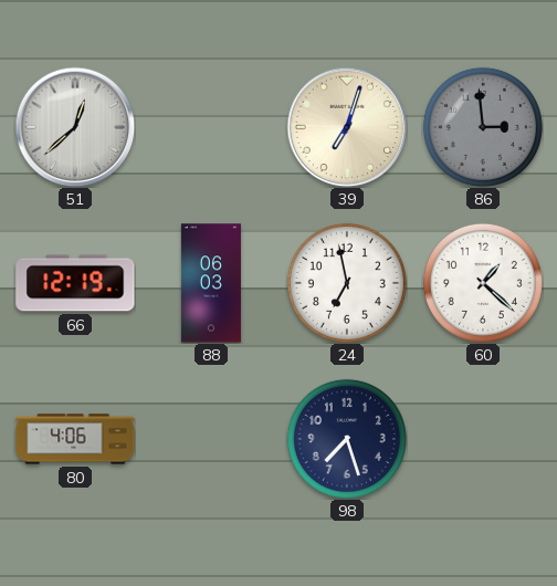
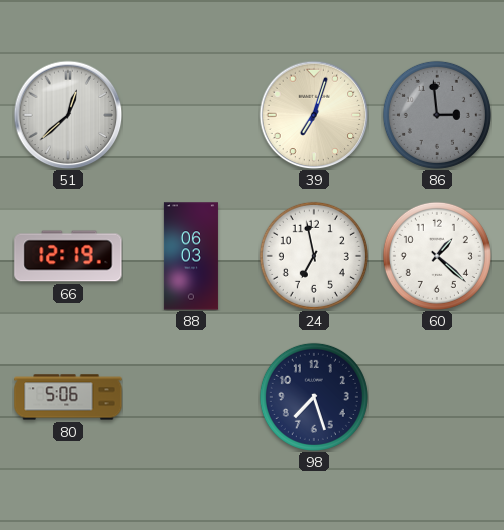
80: 4:06 -> 5:06
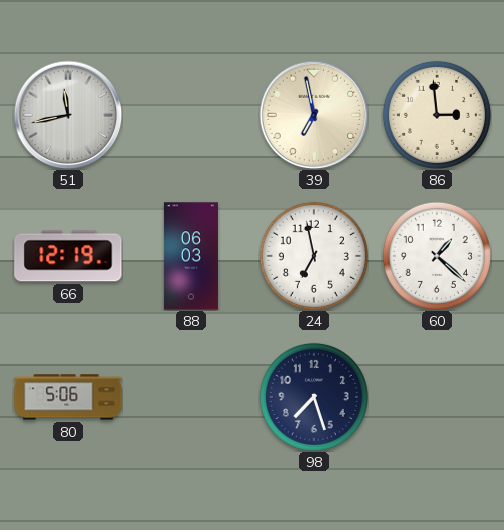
51: 12:38 -> 11:43
39: 7:03 -> 6:58
86 dial: grey -> cream
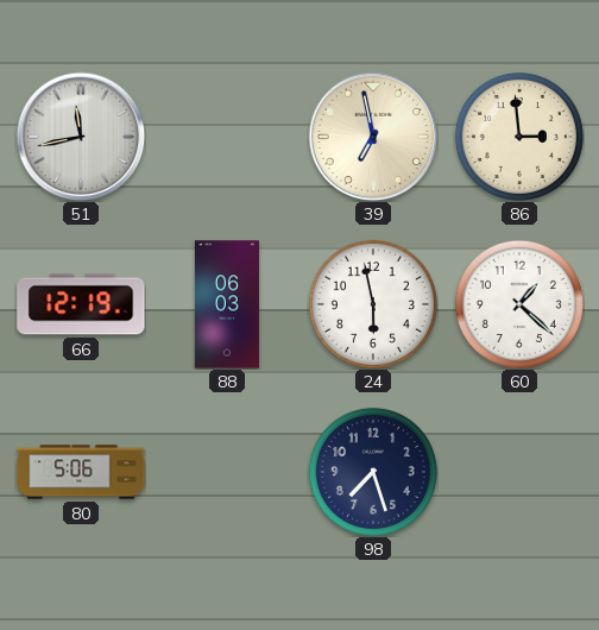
24: 6:58 -> 5:58
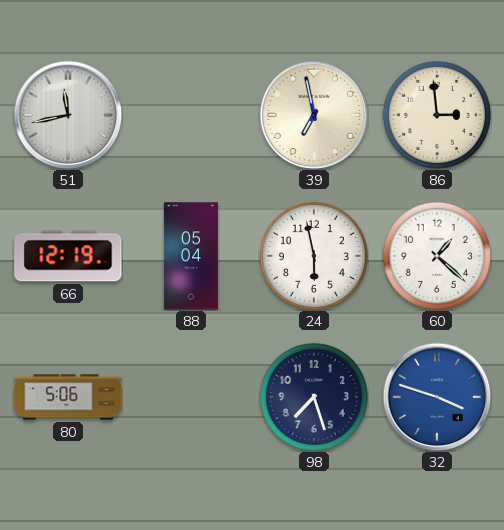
88: 06:03 -> 05:04
32: none -> 3:48
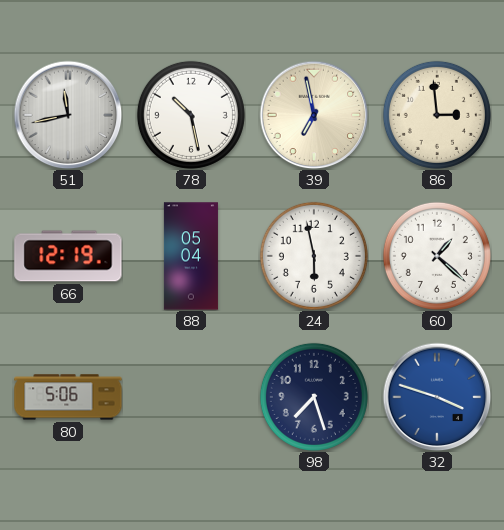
78: none -> 10:28
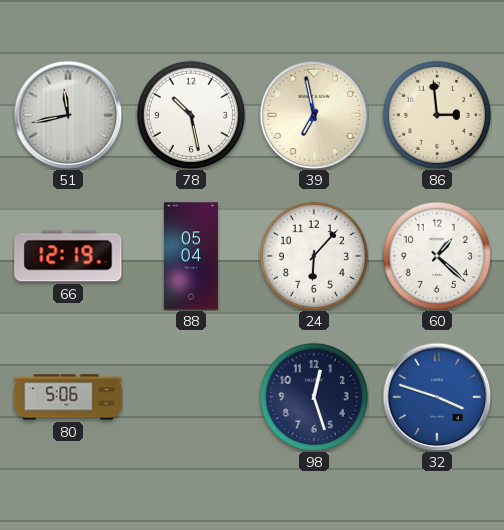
24: 5:58 -> 6:07
98: 7:27 -> 12:27
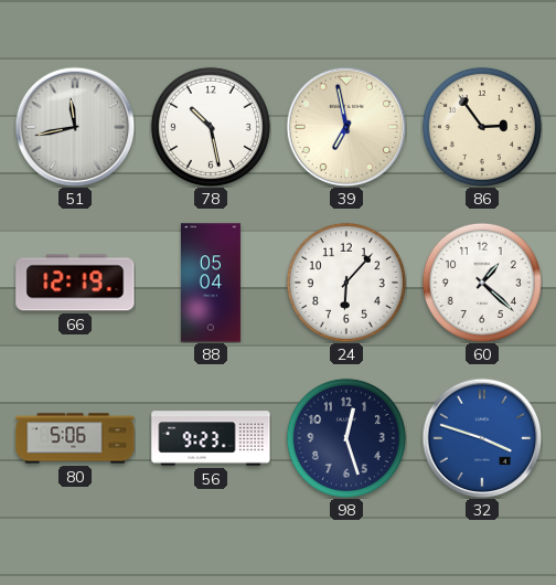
86: 2:59 -> 2:54
56: none -> 9:23
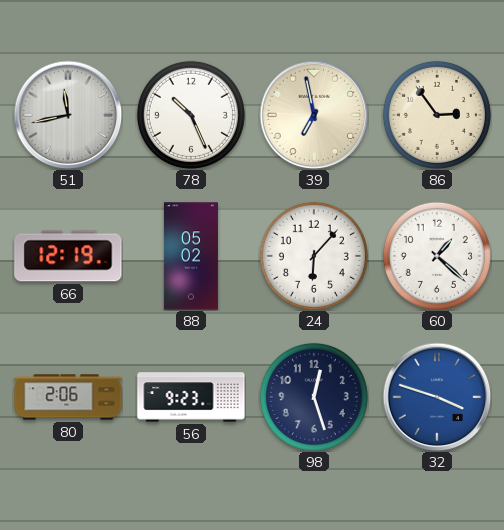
78: 10:28 -> 10:26
88: 05:04 -> 05:02
80: 5:06 -> 2:06
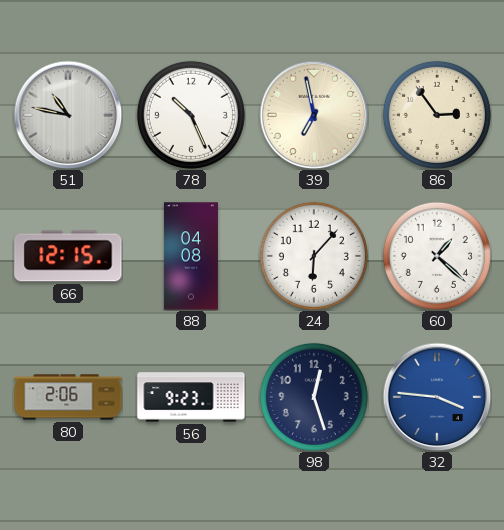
51: 11:43 -> 10:47
66: 12:19 -> 12:15
88: 05:02 -> 04:08
32: 3:48 -> 3:46
